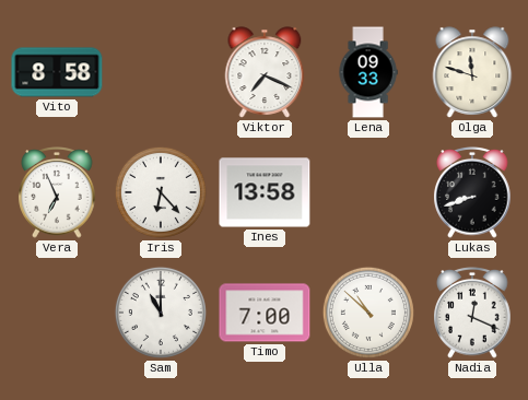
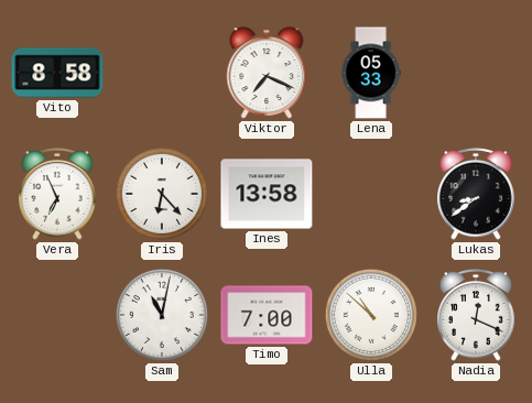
Lena: 09:33 -> 05:33
Olga: 11:48 -> none
Lukas: 8:42 -> 8:39
Sam: 11:00 -> 11:02
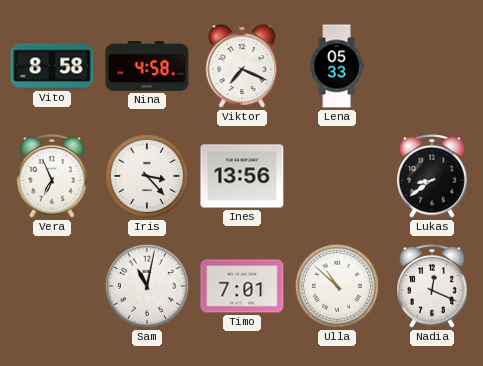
Nina: none -> 4:58
Iris: 6:23 -> 3:23
Ines: 13:58 -> 13:56
Timo: 7:00 -> 7:01
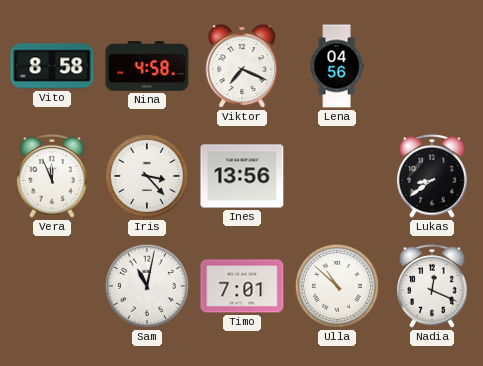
Lena: 05:33 -> 04:56
Vera: 6:56 -> 11:56
